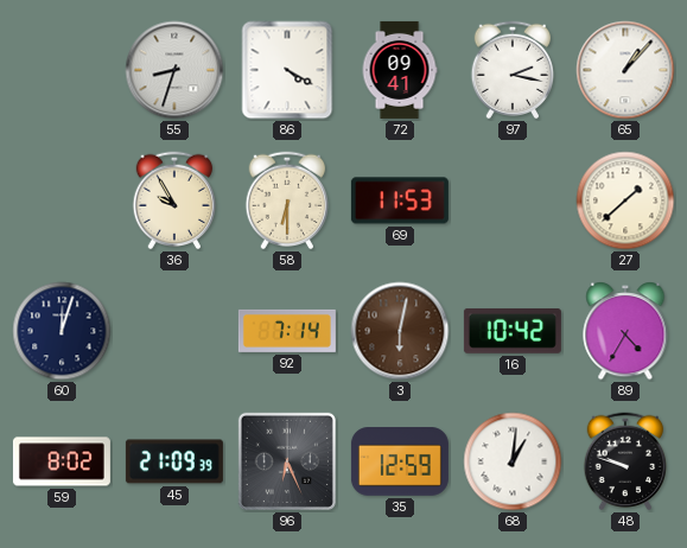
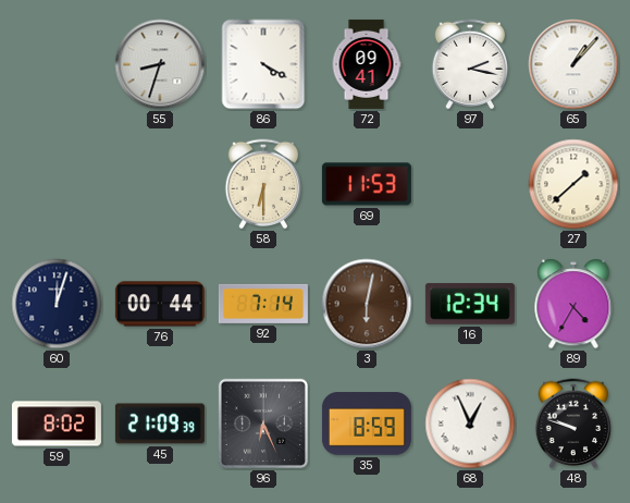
36: 9:55 -> none
76: none -> 00:44
16: 10:42 -> 12:34
35: 12:59 -> 8:59
68: 1:01 -> 12:56
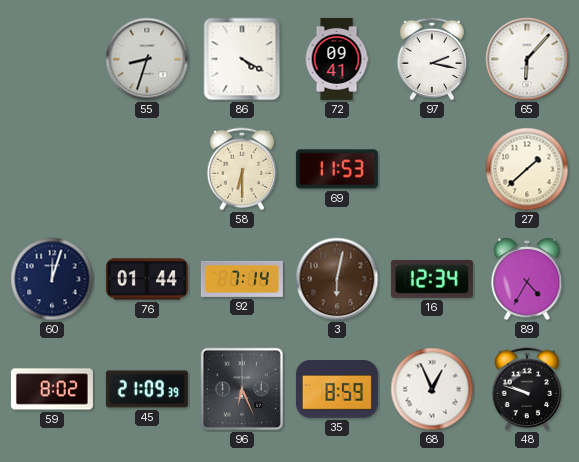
65: 1:07 -> 6:07
76: 00:44 -> 01:44
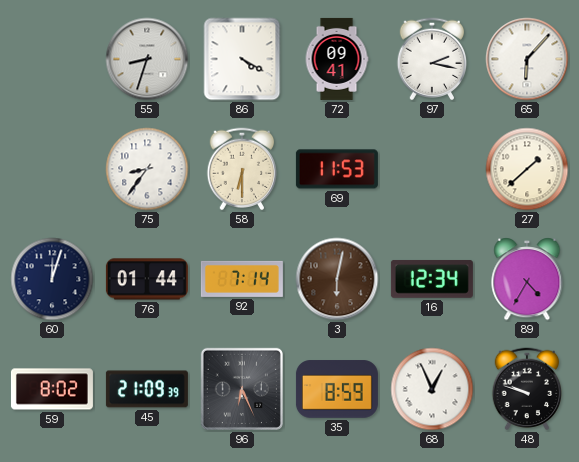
75: none -> 8:36
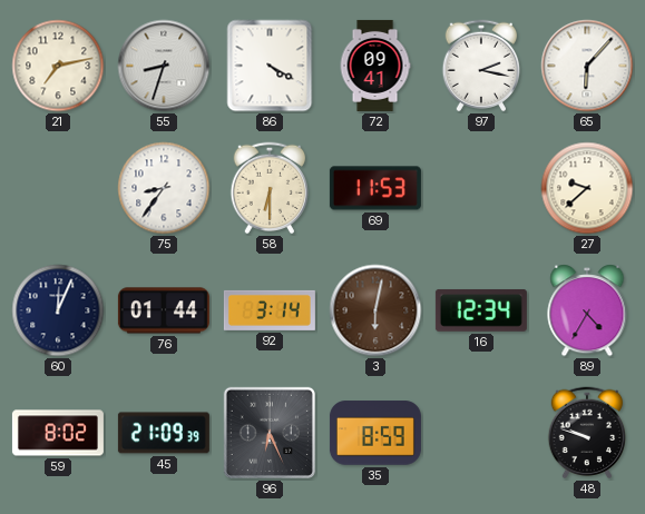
21: none -> 7:13
27: 1:38 -> 9:38
60: 12:03 -> 12:04
92: 7:14 -> 3:14
68: 12:56 -> none
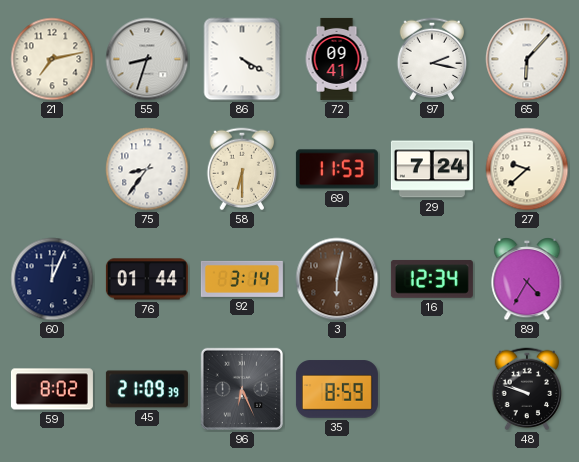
29: none -> 7:24
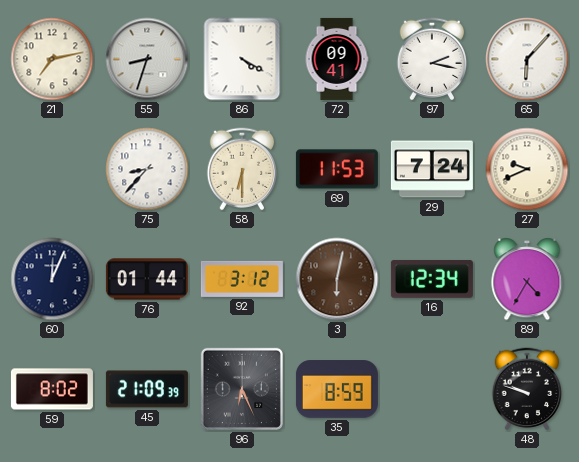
75: 8:36 -> 8:37
27: 9:38 -> 9:41
92: 3:14 -> 3:12
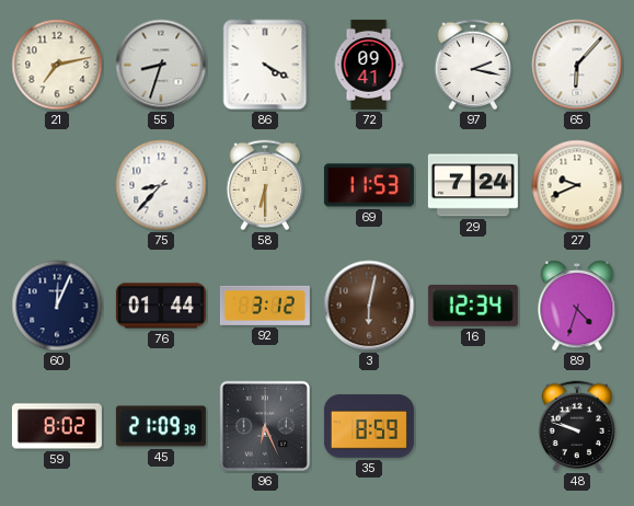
89: 4:35 -> 4:33
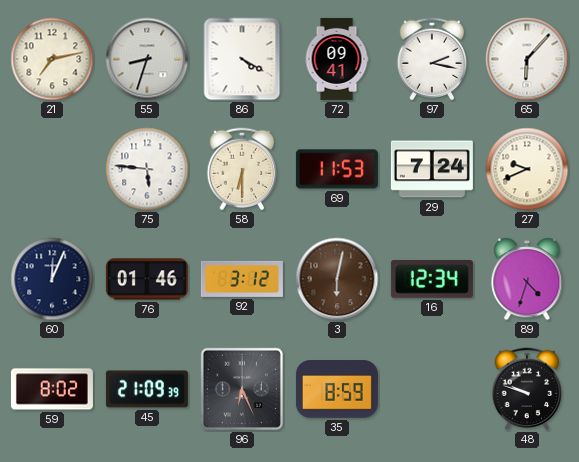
75: 8:37 -> 5:46
76: 01:44 -> 01:46
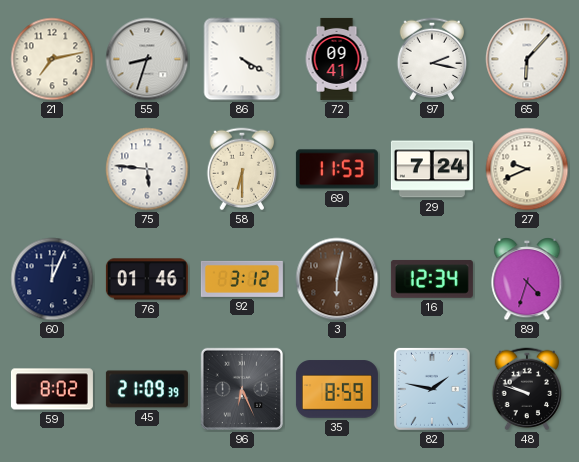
82: none -> 1:47
